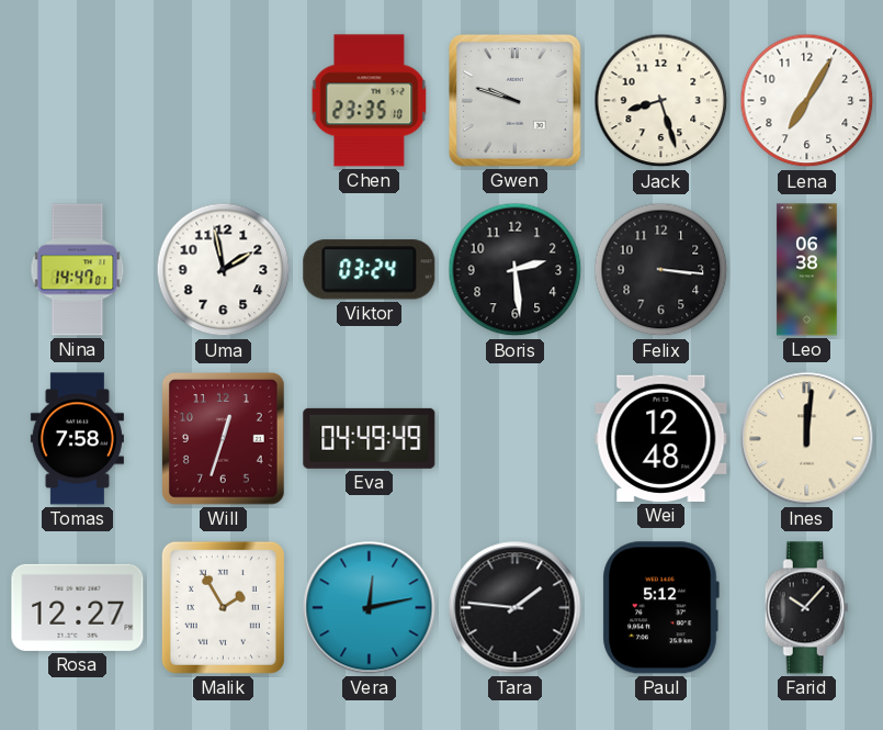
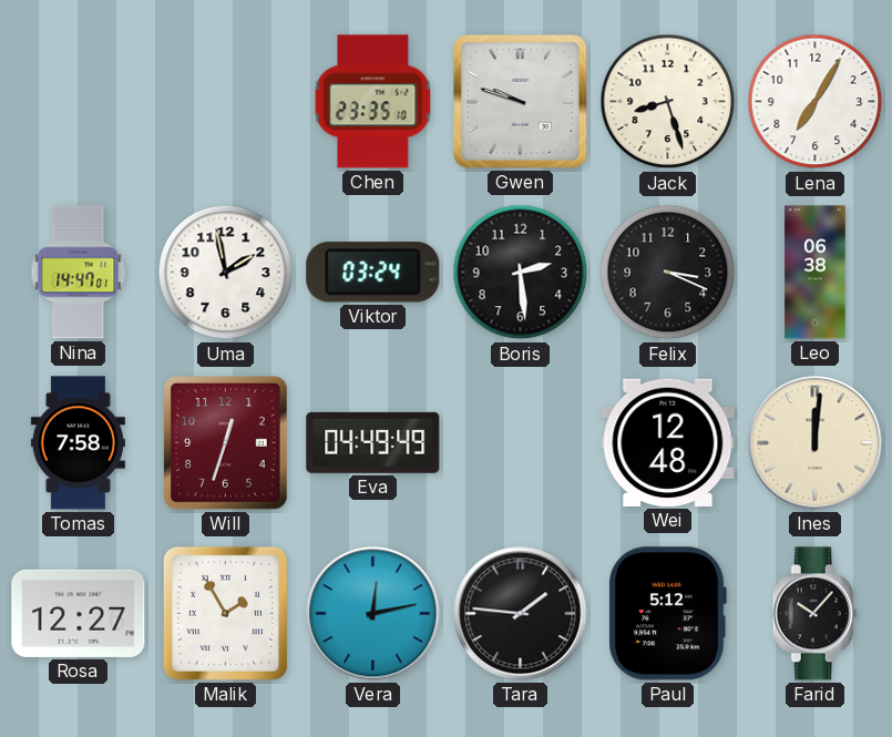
Felix: 3:16 -> 3:19
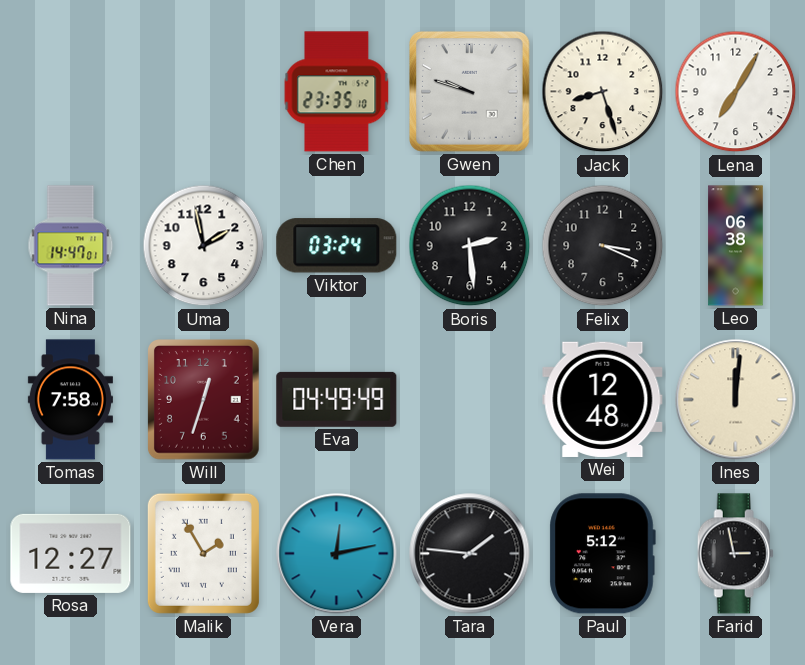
Farid: 10:07 -> 2:58
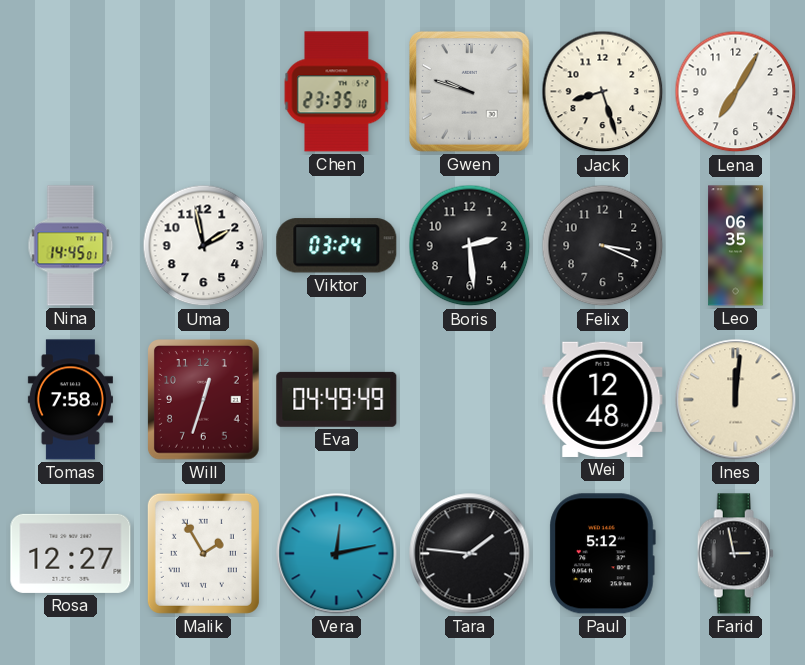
Nina: 14:47 -> 14:45
Leo: 06:38 -> 06:35
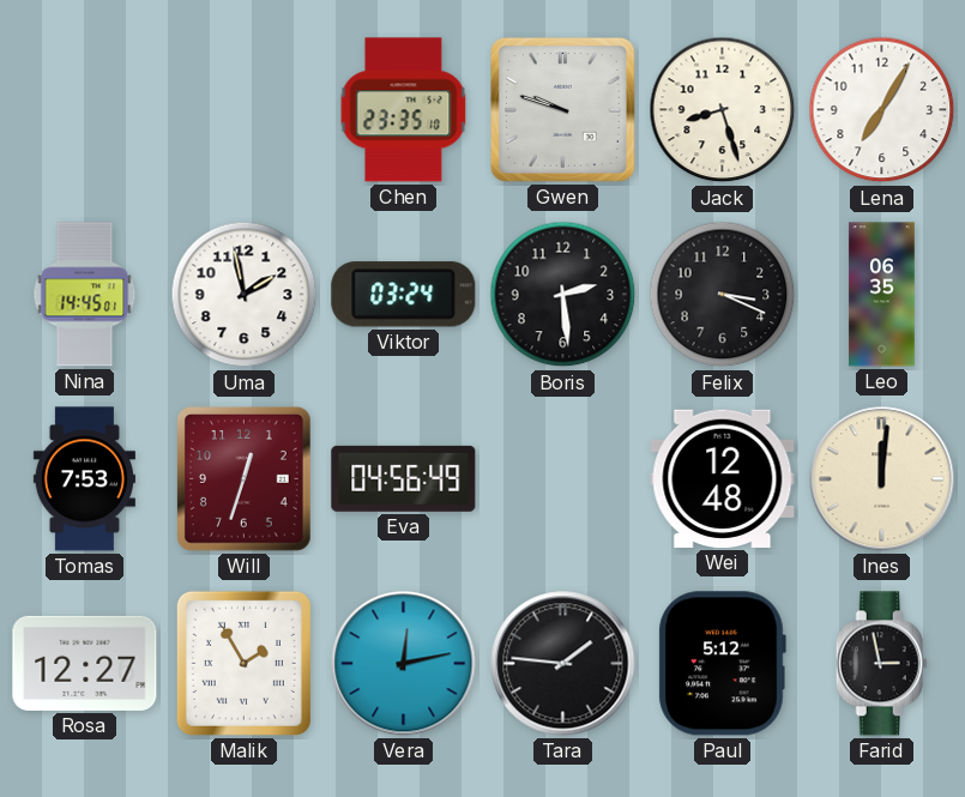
Tomas: 7:58 -> 7:53
Eva: 04:49 -> 04:56
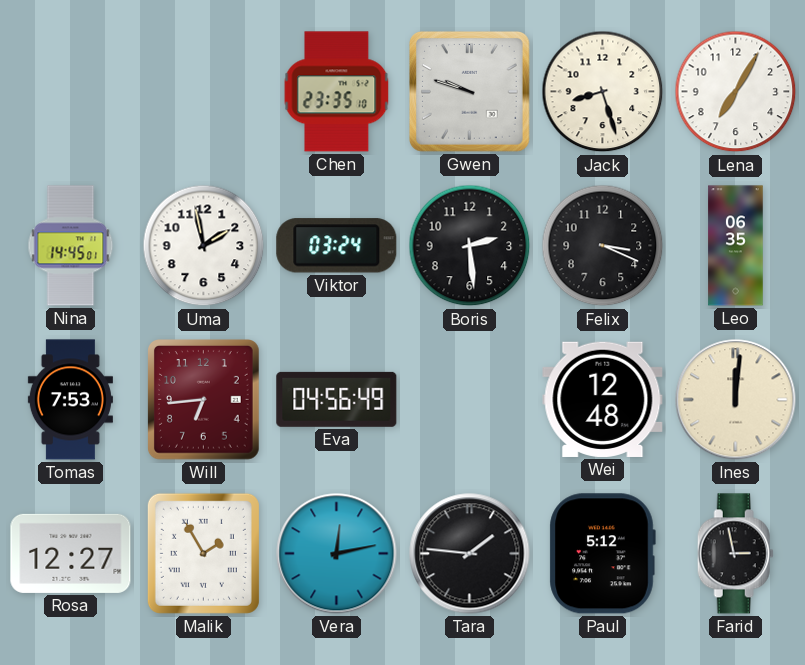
Will: 12:33 -> 6:44
